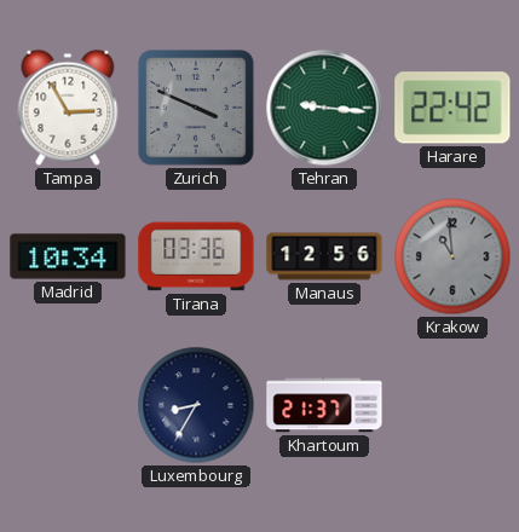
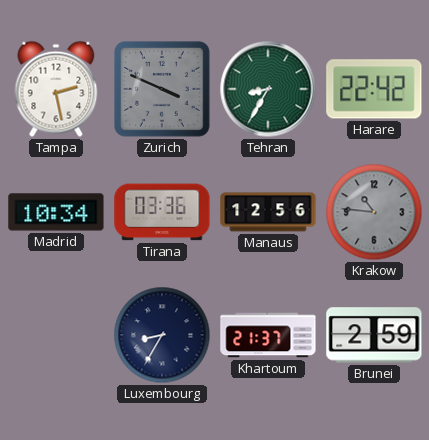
Tampa: 2:55 -> 2:28
Tehran: 9:16 -> 8:35
Krakow: 10:59 -> 10:46
Brunei: none -> 2:59
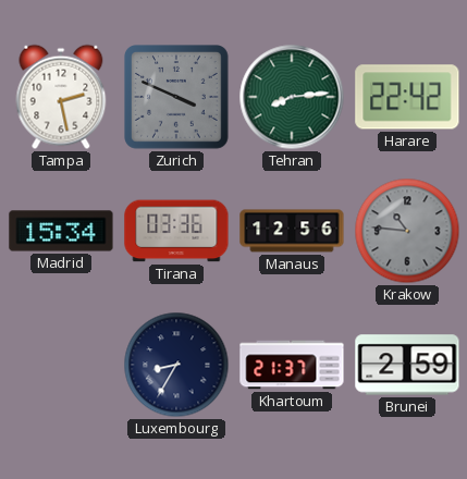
Tehran: 8:35 -> 8:14
Madrid: 10:34 -> 15:34
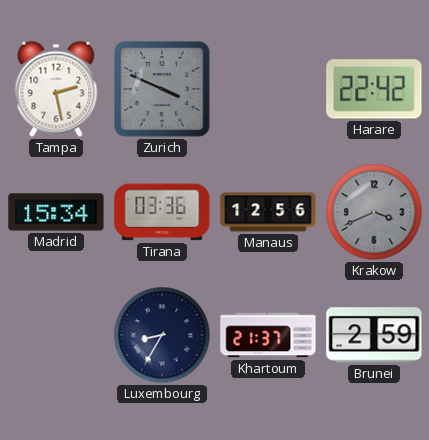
Tehran: 8:14 -> none
Krakow: 10:46 -> 3:41
